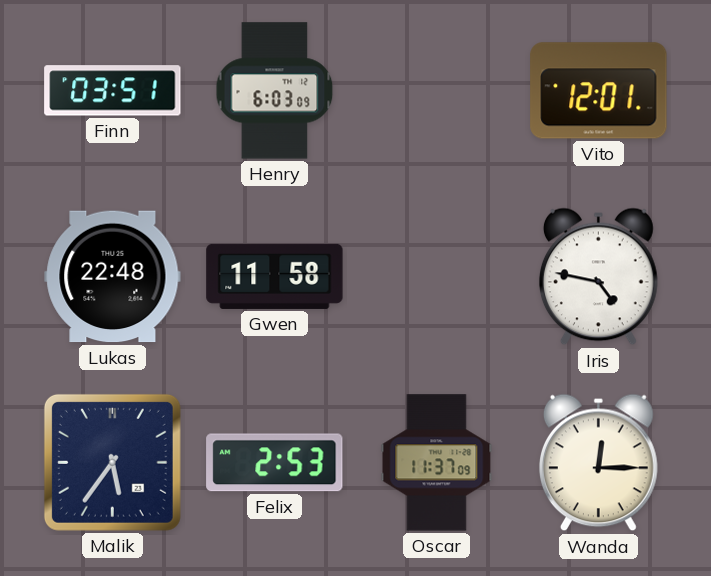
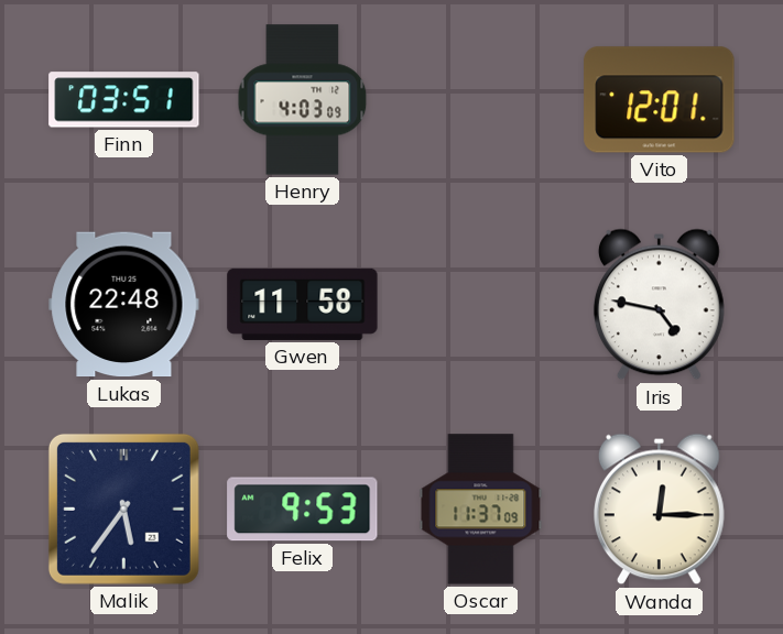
Henry: 6:03 -> 4:03
Felix: 2:53 -> 9:53
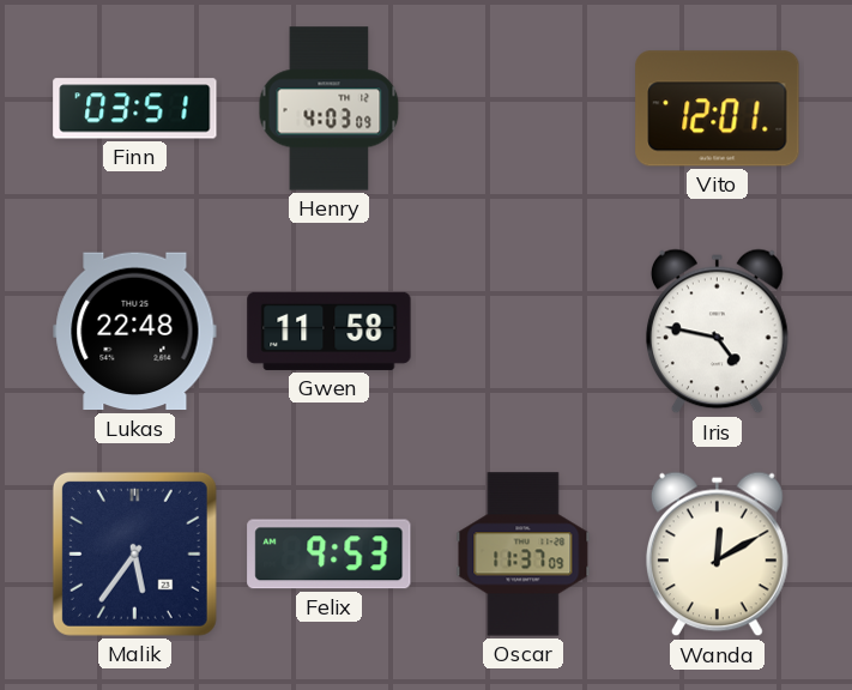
Wanda: 12:15 -> 12:10
